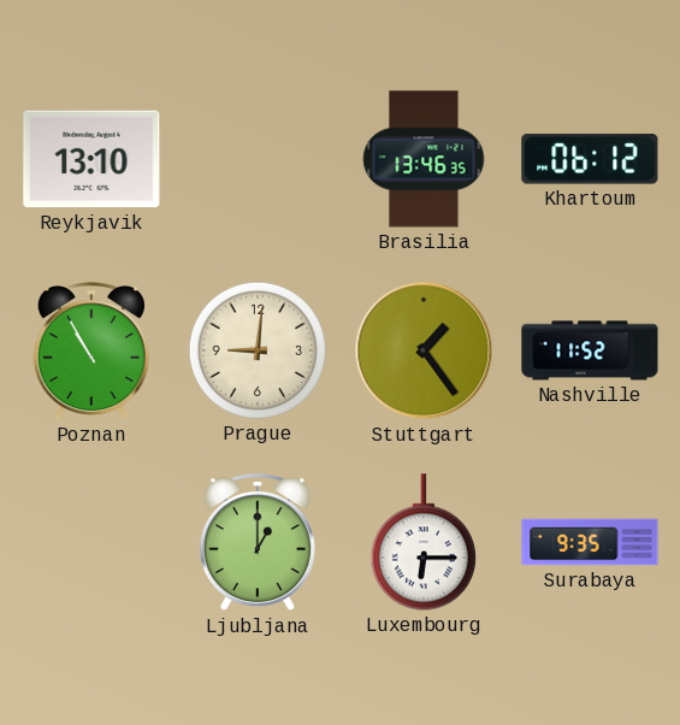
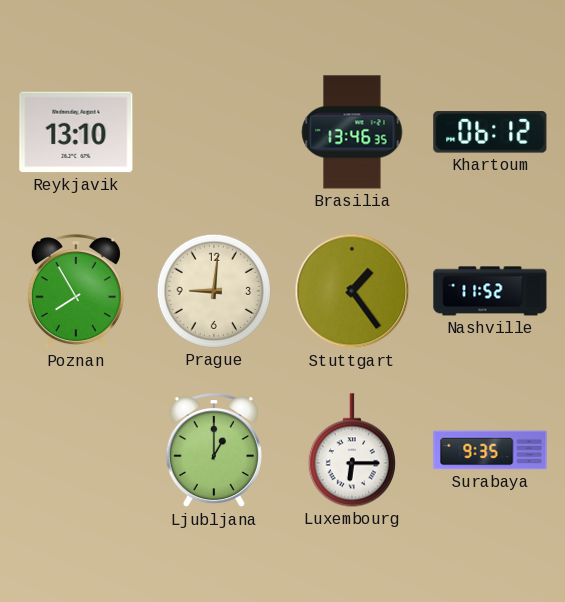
Poznan: 10:55 -> 7:55
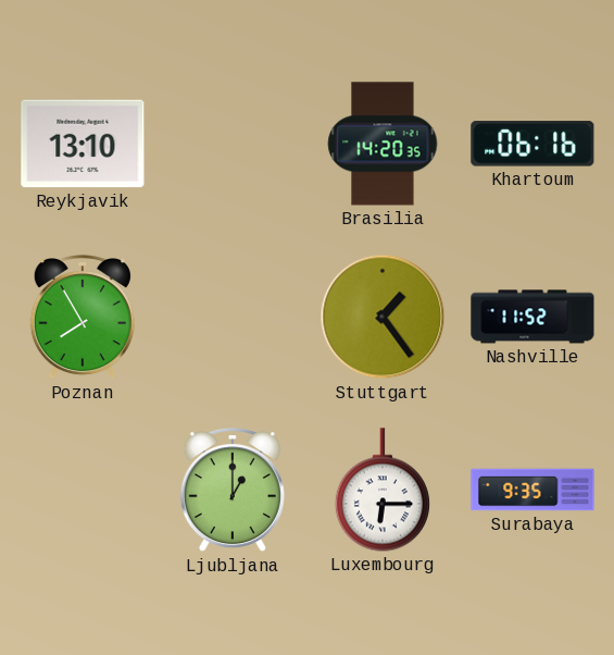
Brasilia: 13:46 -> 14:20
Khartoum: 06:12 -> 06:16
Prague: 9:01 -> none
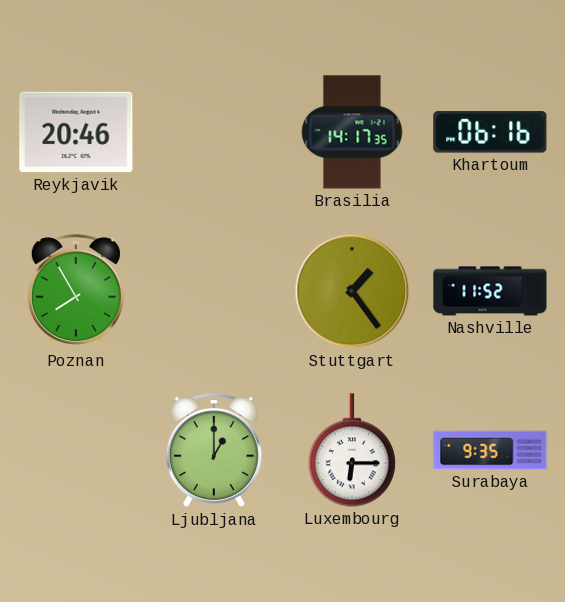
Reykjavik: 13:10 -> 20:46
Brasilia: 14:20 -> 14:17
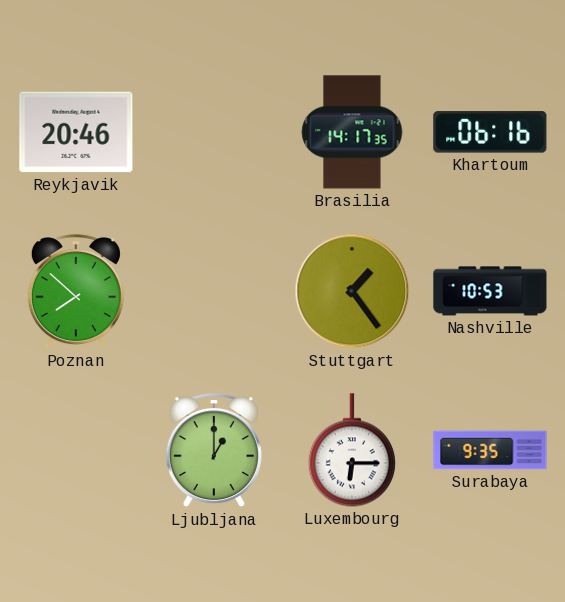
Poznan: 7:55 -> 7:52
Nashville: 11:52 -> 10:53
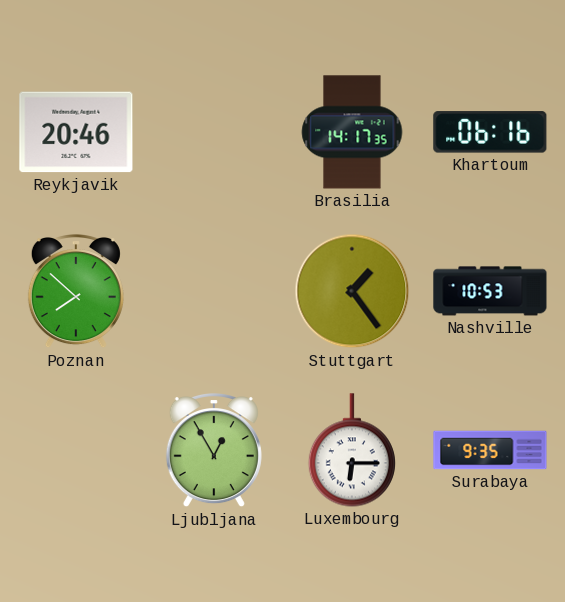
Ljubljana: 1:00 -> 12:55
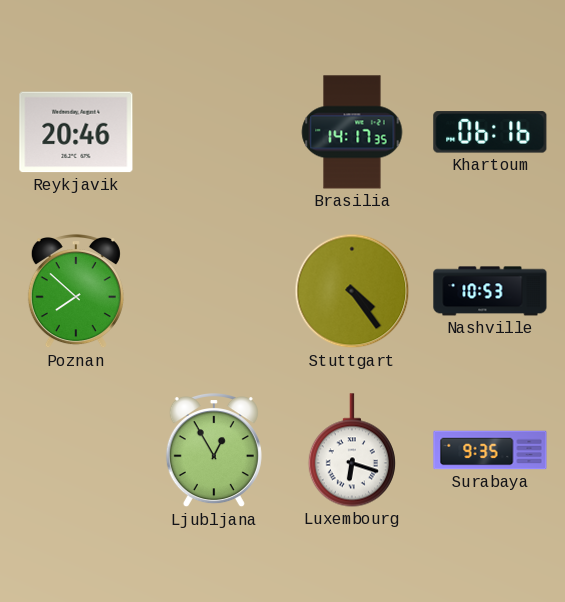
Stuttgart: 1:24 -> 4:24
Luxembourg: 6:15 -> 6:18
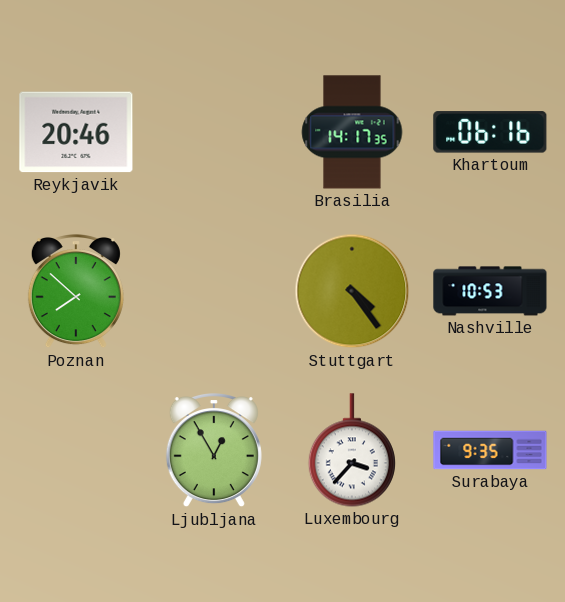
Luxembourg: 6:18 -> 3:37
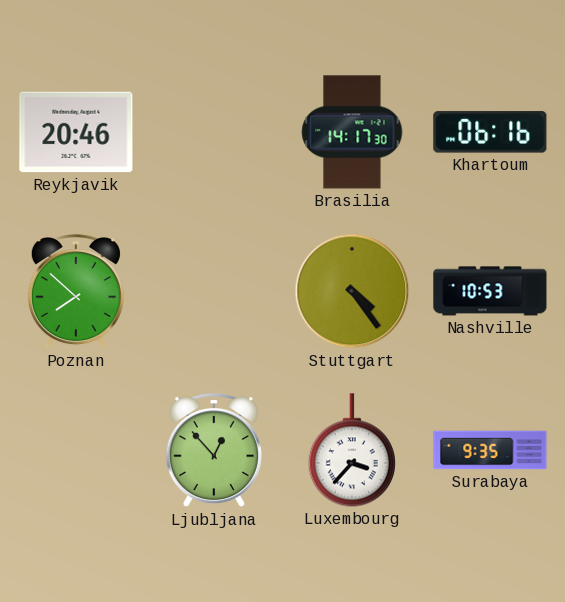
Brasilia: 14:17:35 -> 14:17:30
Ljubljana: 12:55 -> 12:53
